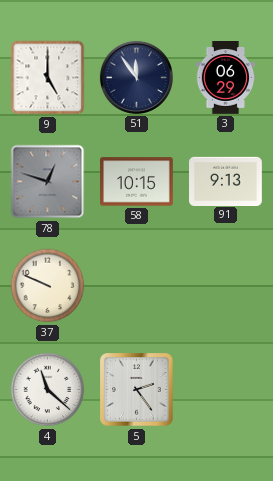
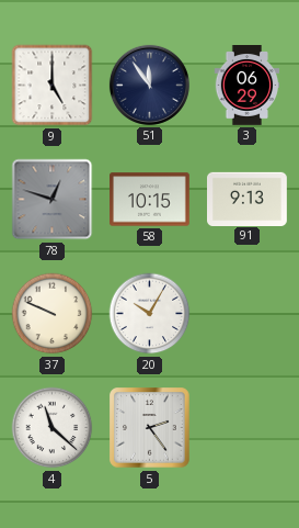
20: none -> 10:05
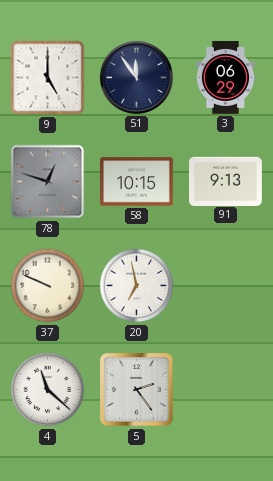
20: 10:05 -> 6:58
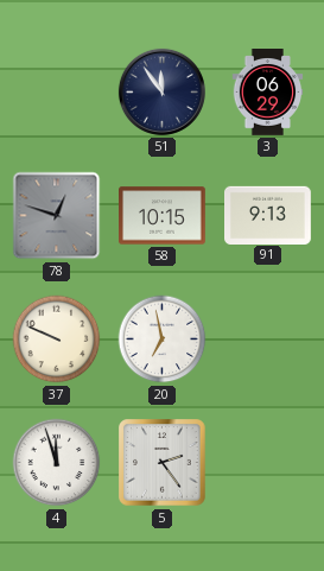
9: 5:00 -> none
4: 11:22 -> 11:57
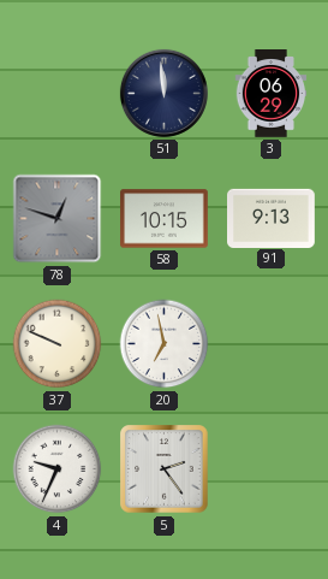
51: 11:54 -> 11:59
4: 11:57 -> 9:34
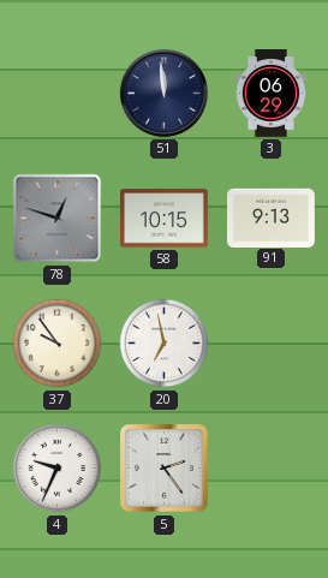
37: 9:49 -> 9:54
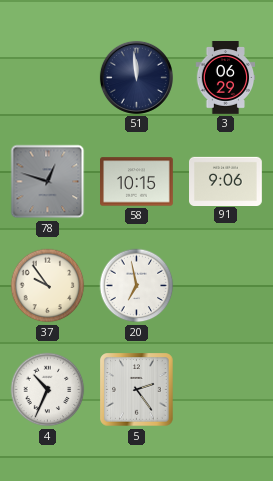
91: 9:13 -> 9:06
4: 9:34 -> 10:34
